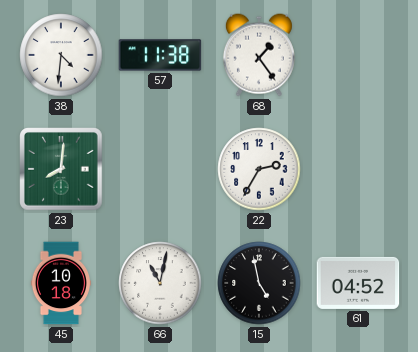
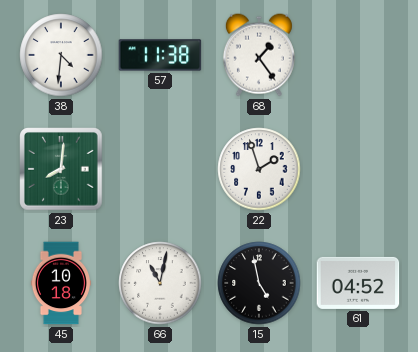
22: 2:35 -> 1:57
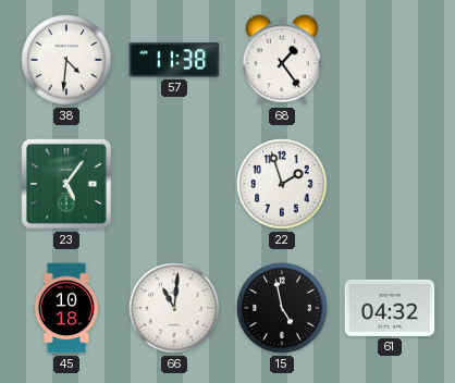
23: 8:01 -> 5:06
66: 11:02 -> 11:01
61: 04:52 -> 04:32
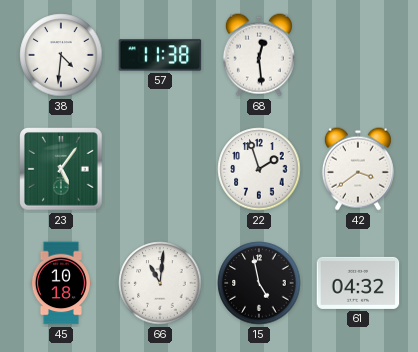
68: 1:24 -> 12:29
42: none -> 3:39
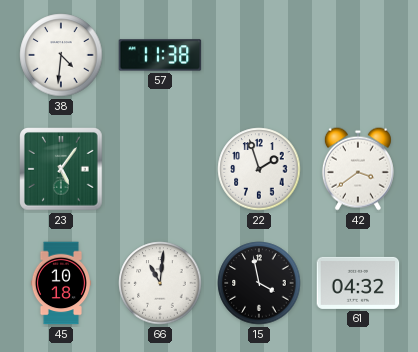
68: 12:29 -> none
15: 4:58 -> 3:58
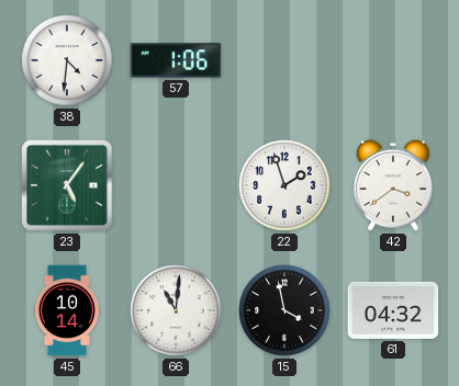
57: 11:38 -> 1:06
45: 10:18 -> 10:14
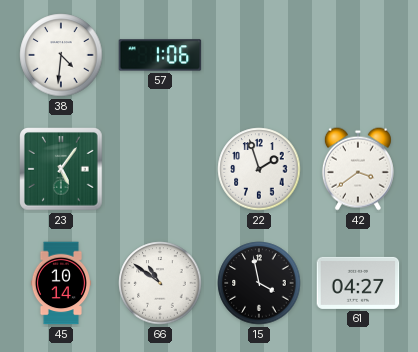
66: 11:01 -> 10:51
61: 04:32 -> 04:27
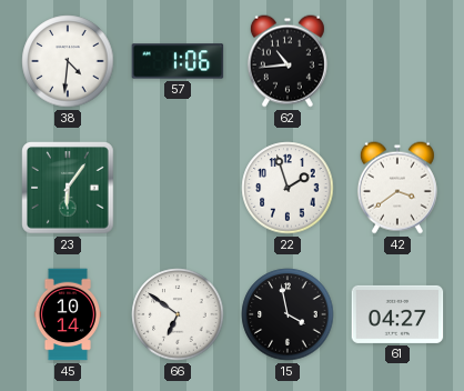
62: none -> 10:44
23: 5:06 -> 6:06
66: 10:51 -> 6:51
